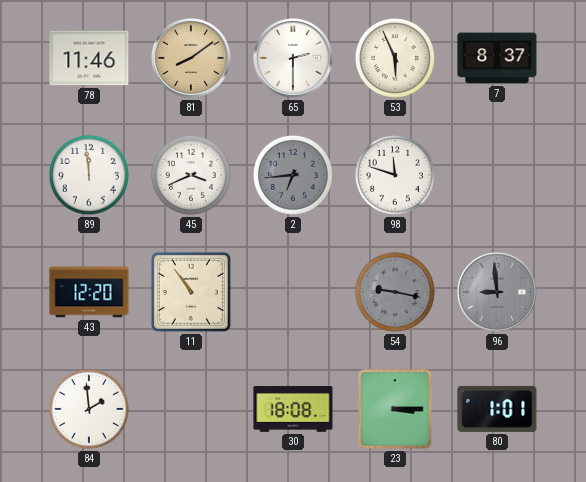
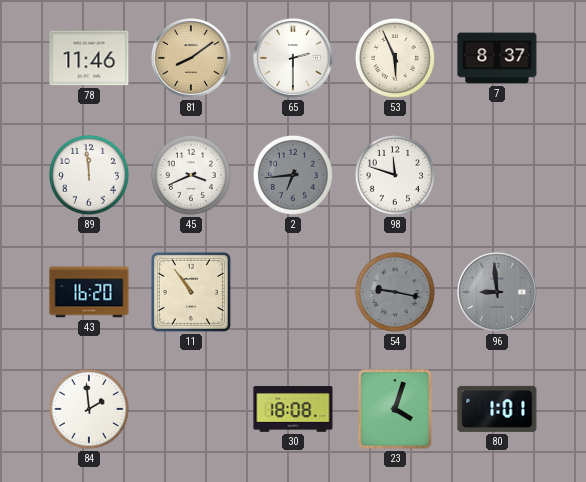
43: 12:20 -> 16:20
23: 3:15 -> 4:03
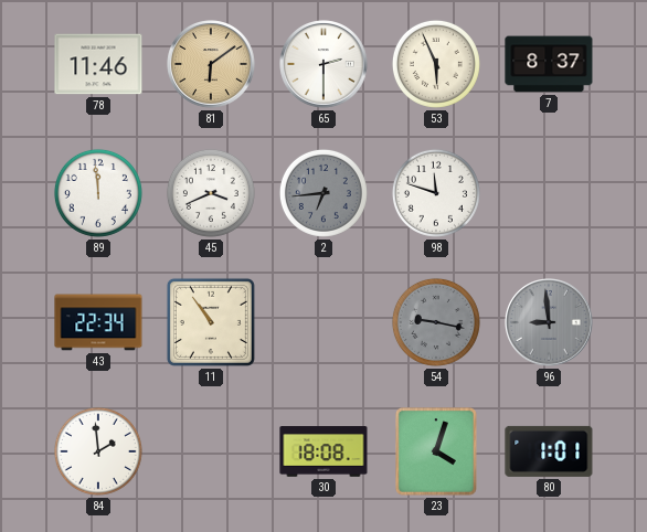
81: 8:09 -> 6:09
43: 16:20 -> 22:34
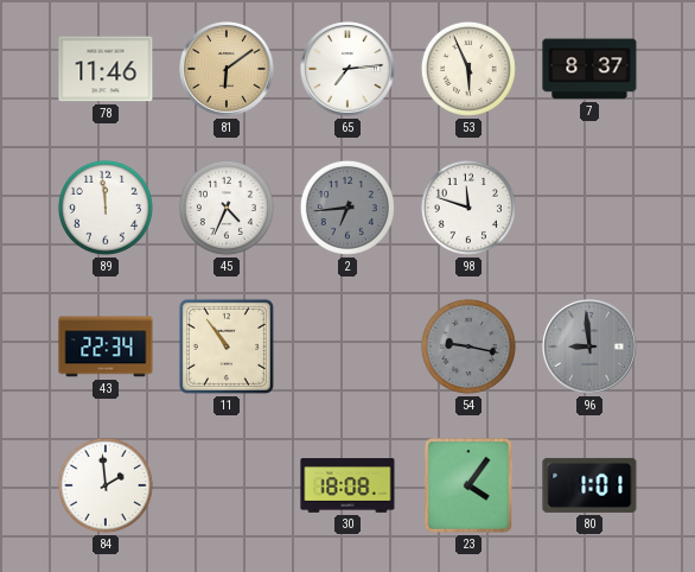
65: 2:30 -> 7:14
45: 3:41 -> 4:34
23: 4:03 -> 4:06
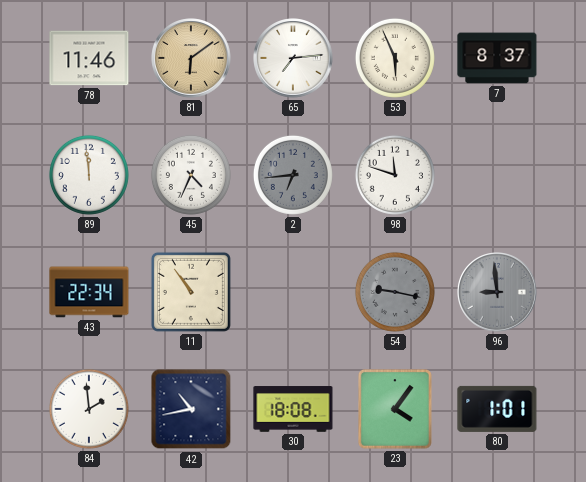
42: none -> 10:43
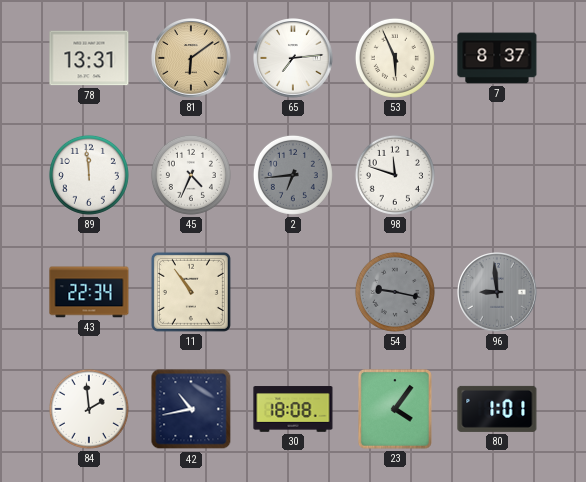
78: 11:46 -> 13:31
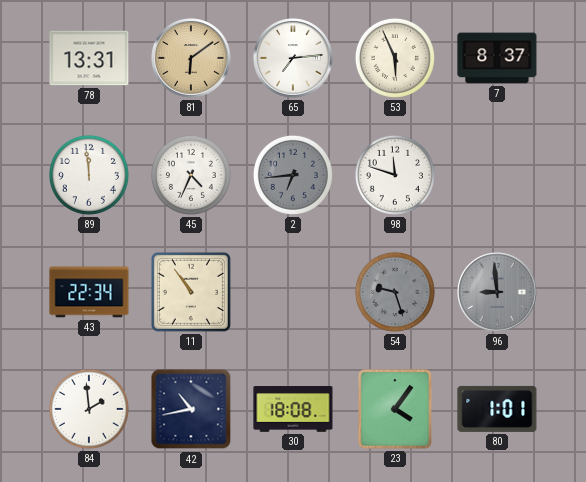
54: 9:17 -> 9:27
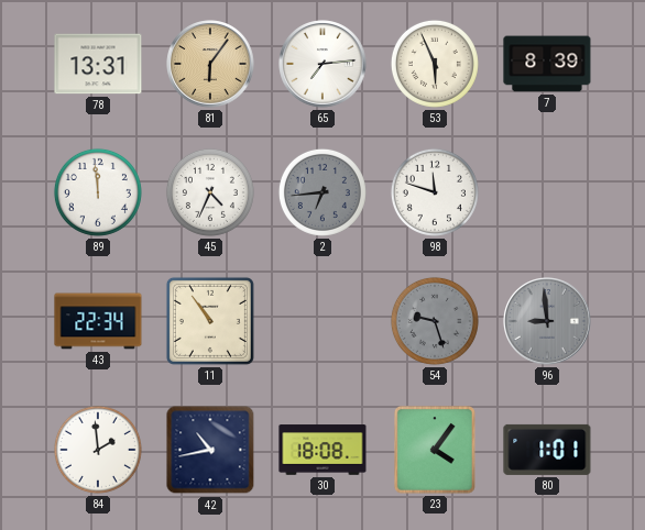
81: 6:09 -> 6:06
7: 8:37 -> 8:39
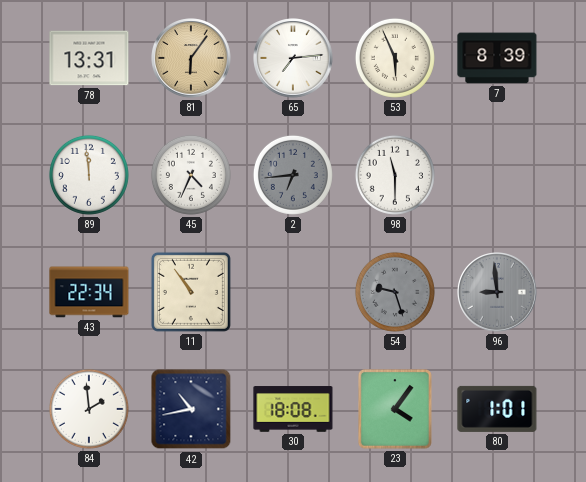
98: 11:48 -> 11:30
